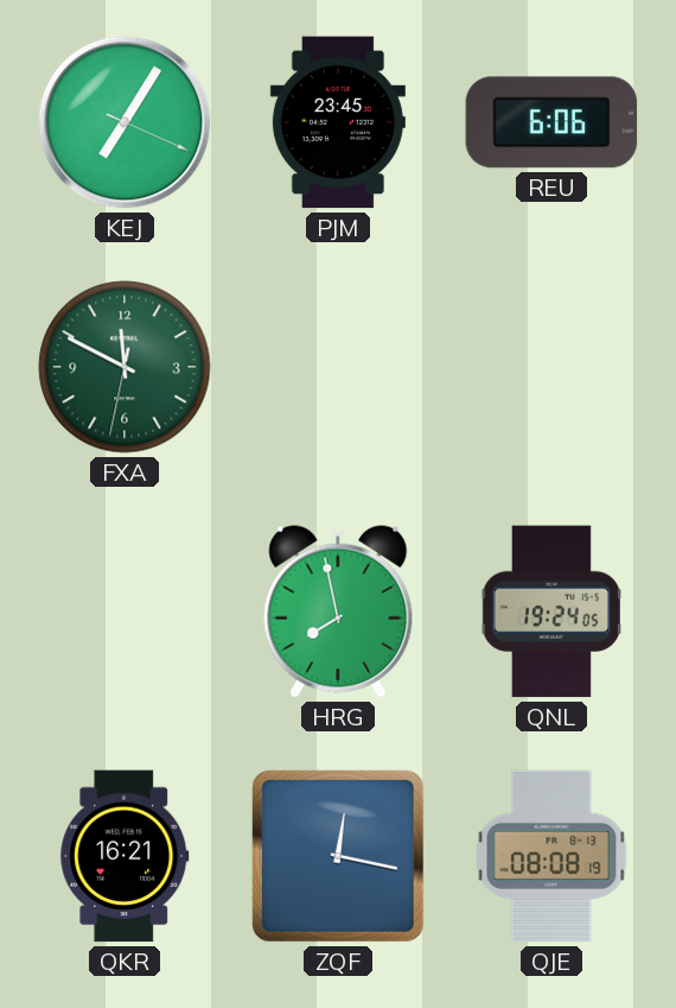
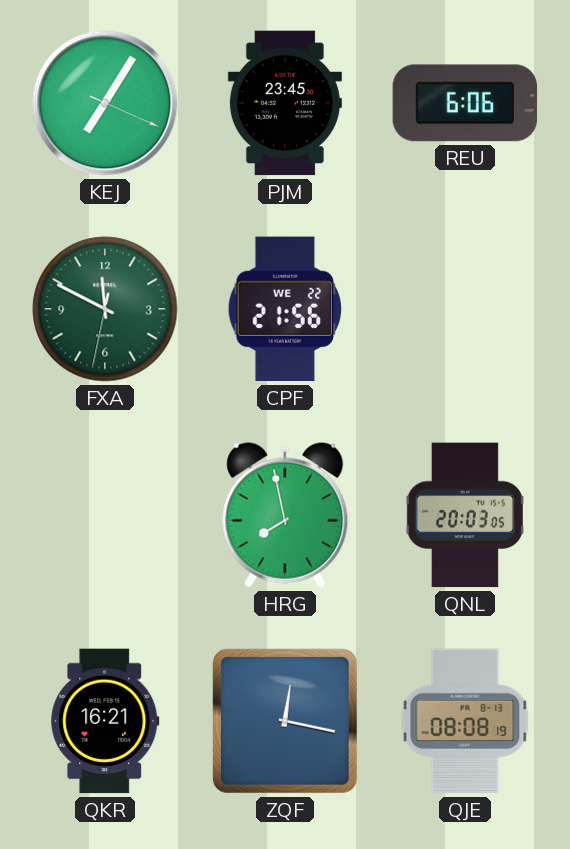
CPF: none -> 21:56
QNL: 19:24 -> 20:03
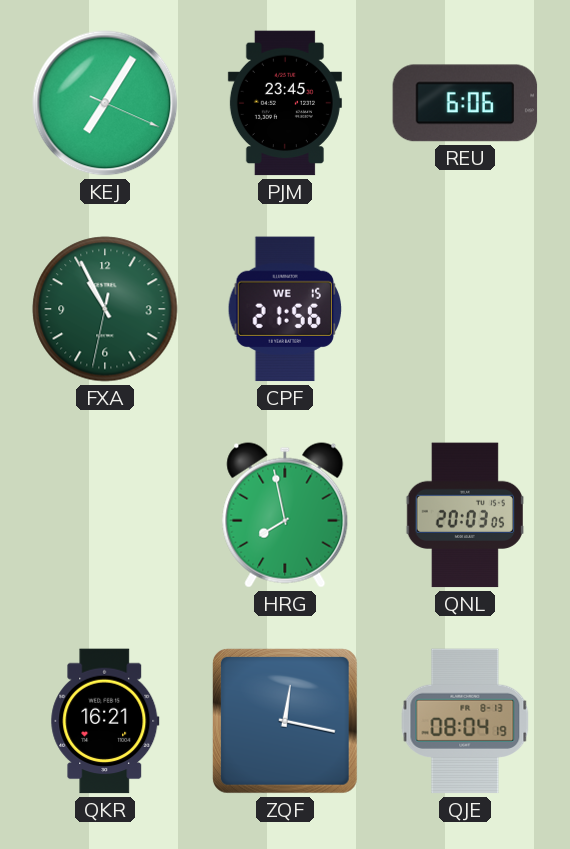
FXA: 11:49 -> 10:55
CPF date: WE 22 -> WE 15
QJE: 08:08 -> 08:04
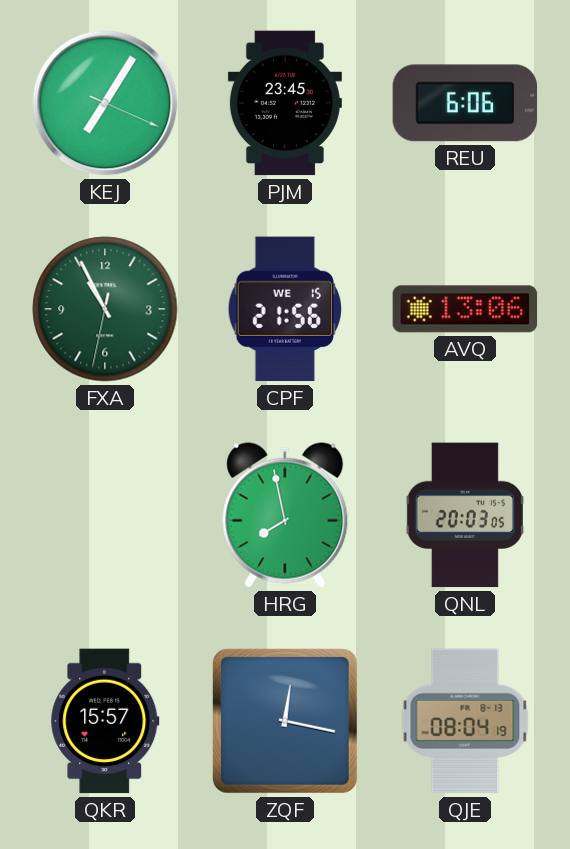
AVQ: none -> 13:06
QKR: 16:21 -> 15:57
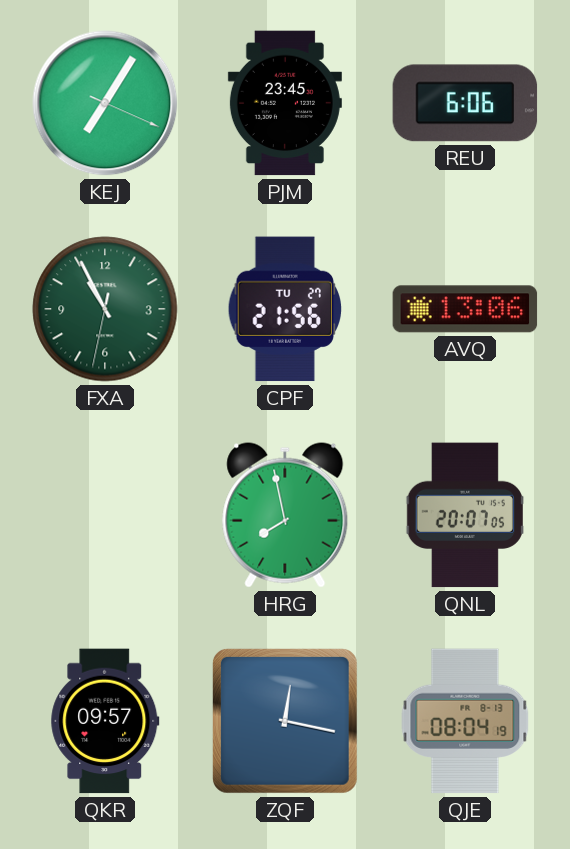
CPF date: WE 15 -> TU 27
QNL: 20:03 -> 20:07
QKR: 15:57 -> 09:57
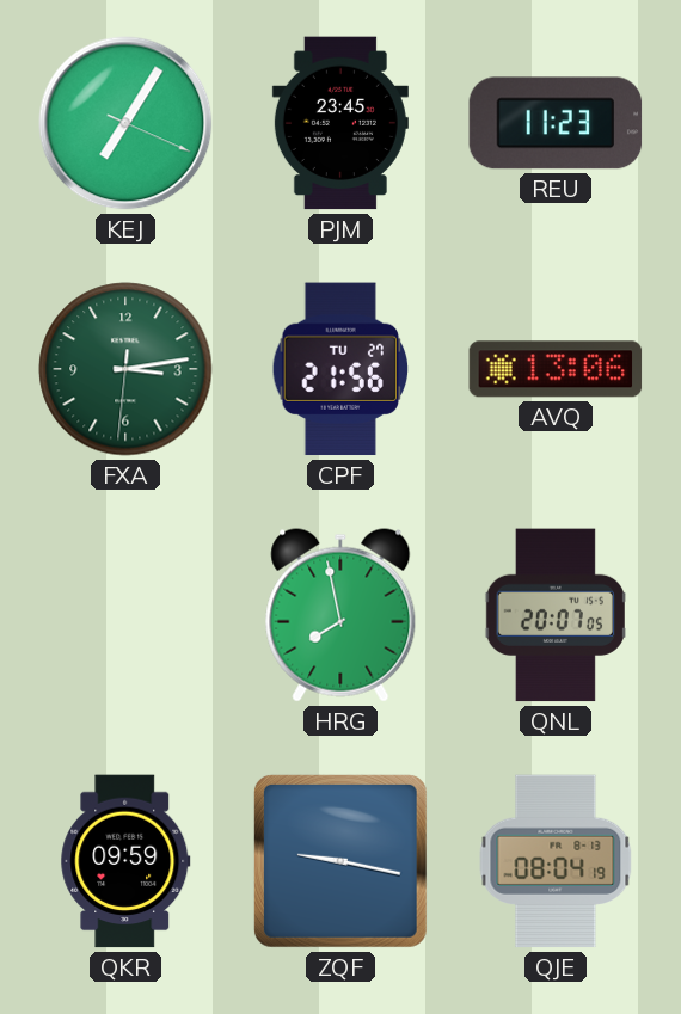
REU: 6:06 -> 11:23
FXA: 10:55 -> 3:13
QKR: 09:57 -> 09:59
ZQF: 12:17 -> 9:17
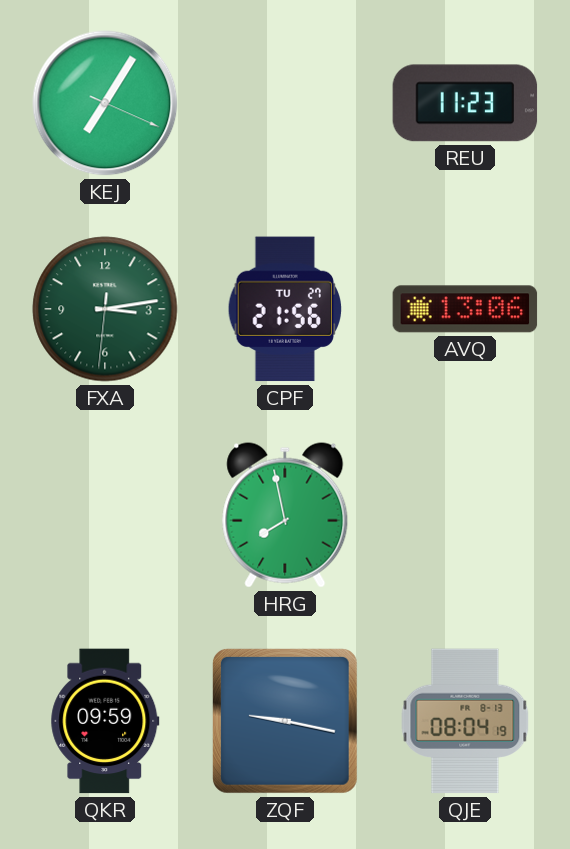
PJM: 23:45 -> none
QNL: 20:07 -> none
